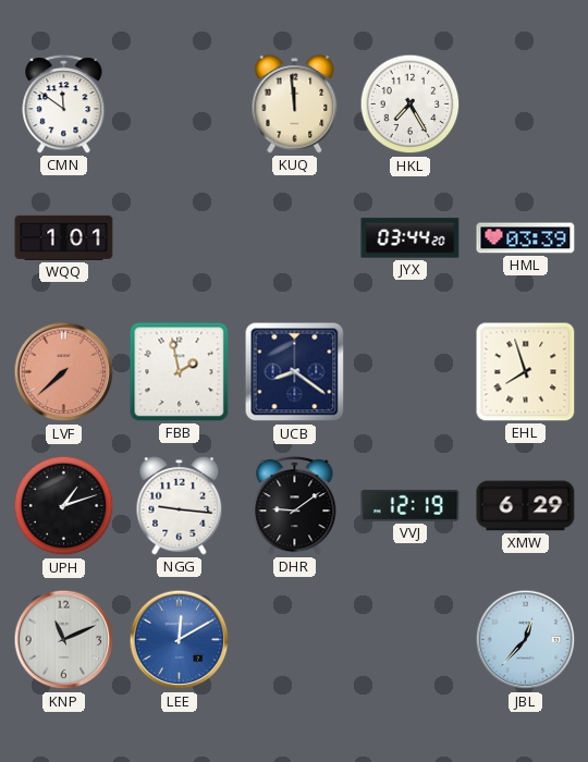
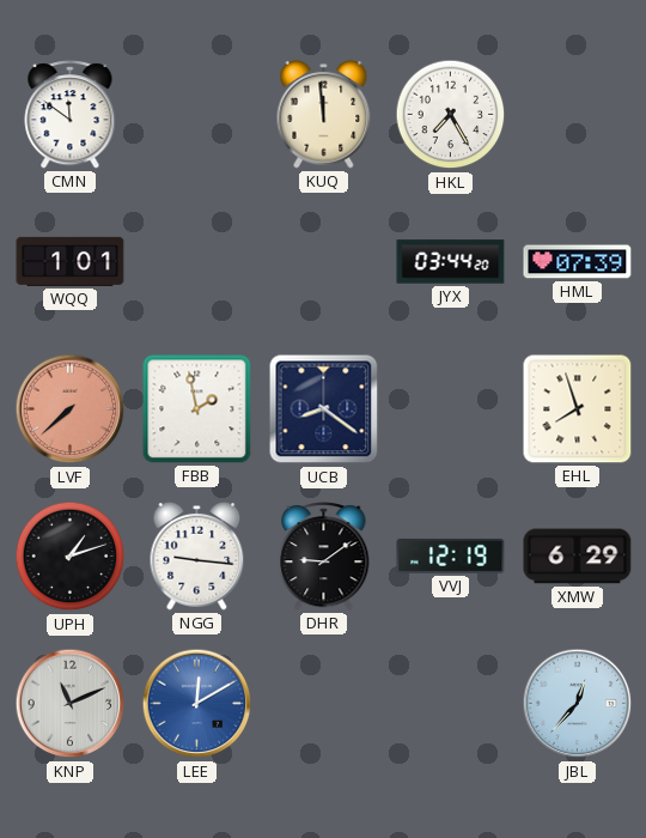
HML: 03:39 -> 07:39
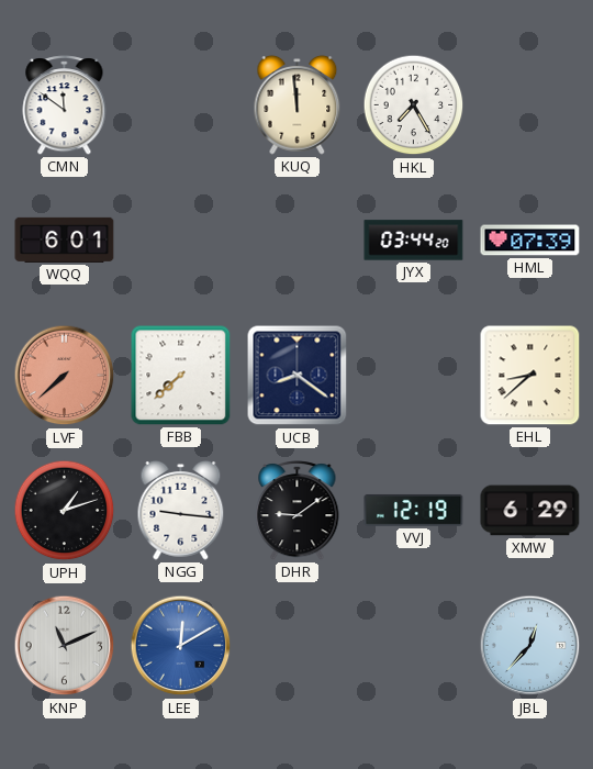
WQQ: 1:01 -> 6:01
FBB: 1:58 -> 7:38
EHL: 7:57 -> 8:38
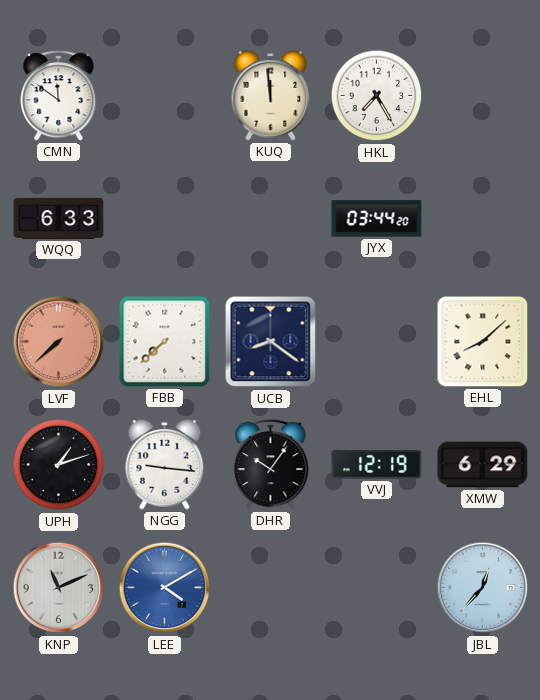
WQQ: 6:01 -> 6:33
HML: 07:39 -> none
EHL: 8:38 -> 8:08
DHR: 9:09 -> 10:06
LEE: 12:10 -> 4:10
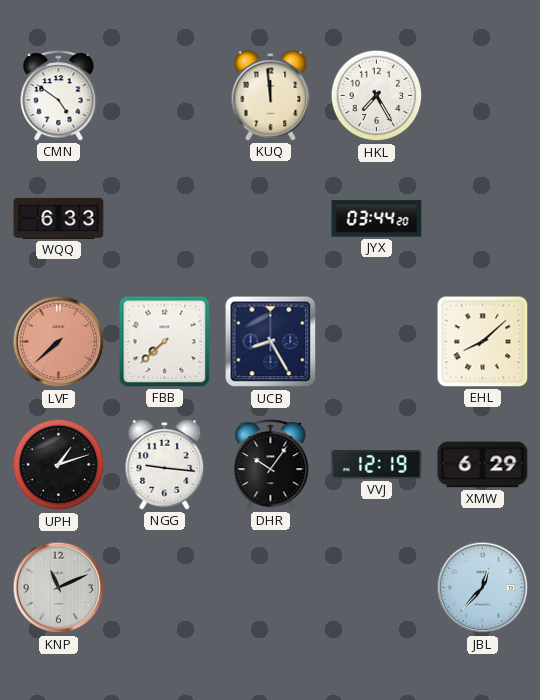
CMN: 11:51 -> 4:51
UCB: 8:21 -> 8:25
LEE: 4:10 -> none
